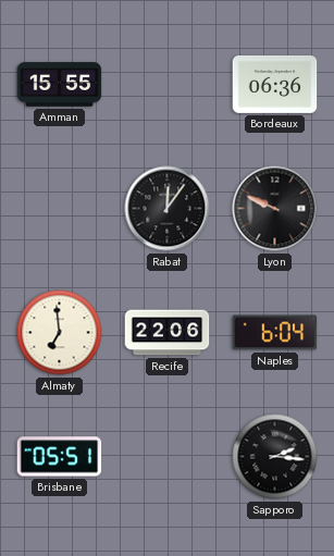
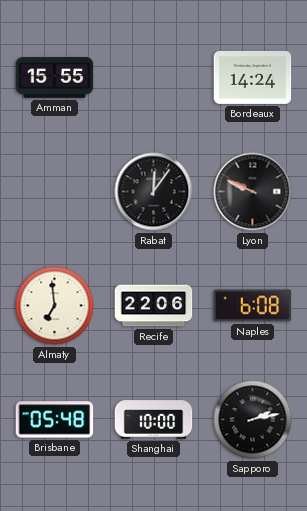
Bordeaux: 06:36 -> 14:24
Naples: 6:04 -> 6:08
Brisbane: 05:51 -> 05:48
Shanghai: none -> 10:00
Sapporo: 2:16 -> 2:13
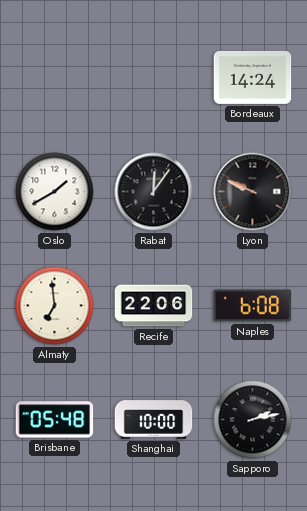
Amman: 15:55 -> none
Oslo: none -> 1:40
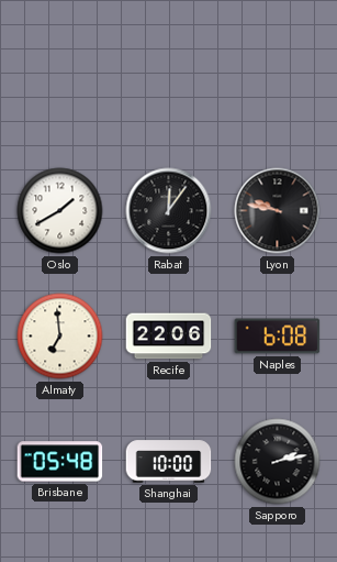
Bordeaux: 14:24 -> none
Lyon: 9:49 -> 9:47
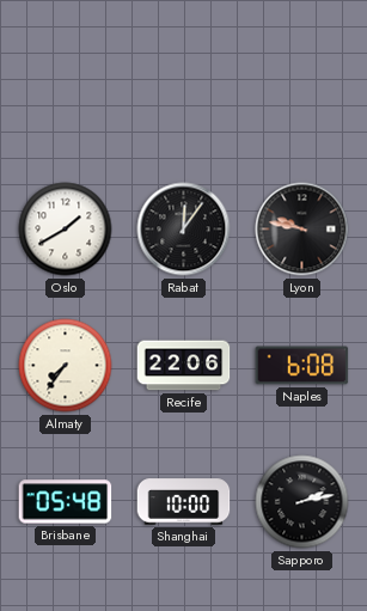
Almaty: 6:59 -> 7:36
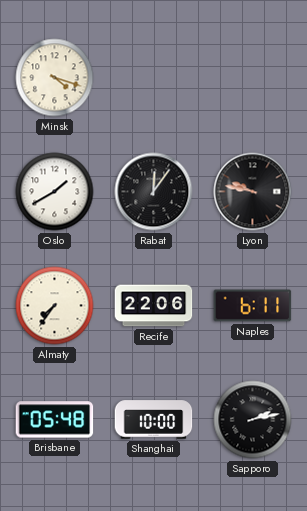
Minsk: none -> 4:18
Naples: 6:08 -> 6:11
